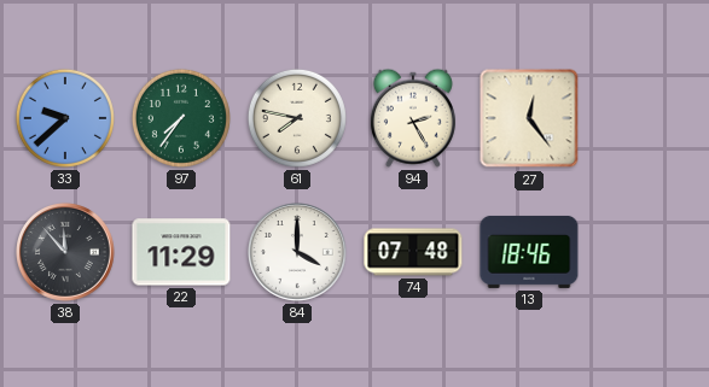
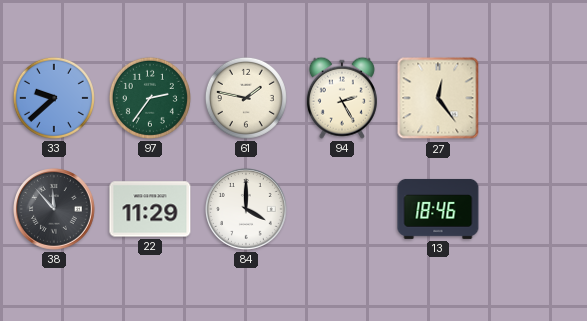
97: 7:36 -> 2:36
61: 7:47 -> 1:47
74: 07:48 -> none
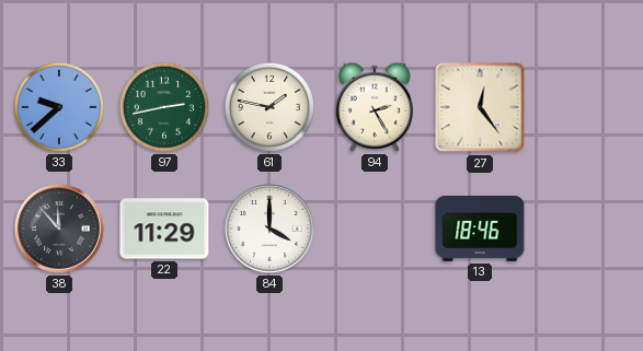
97: 2:36 -> 2:43
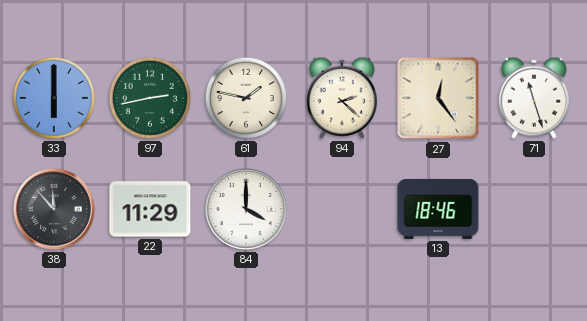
33: 9:38 -> 6:00
94: 2:25 -> 2:22
71: none -> 11:27
